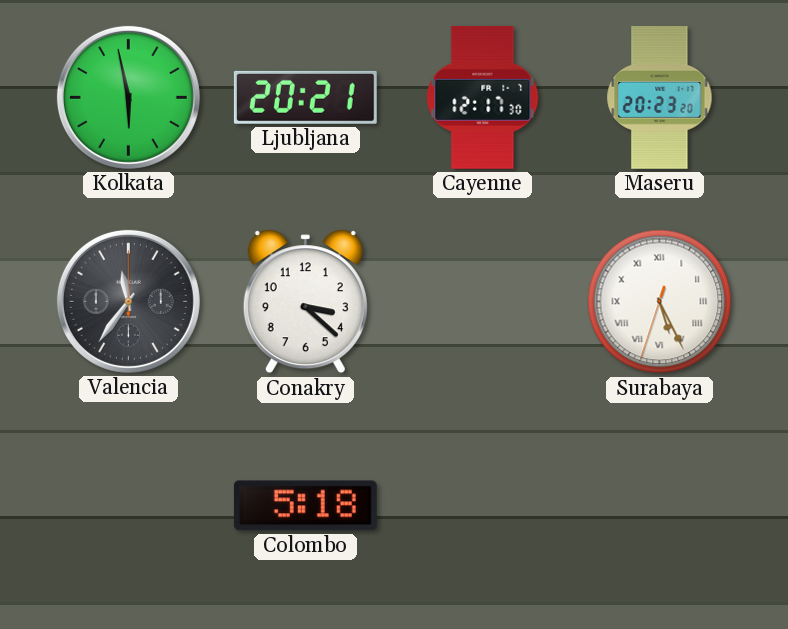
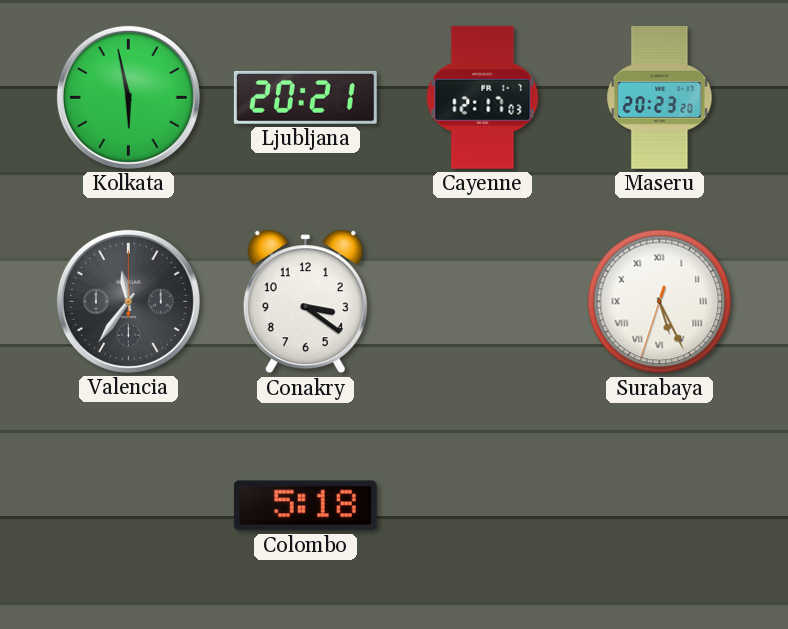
Cayenne: 12:17:30 -> 12:17:03
Conakry: 3:22 -> 3:21
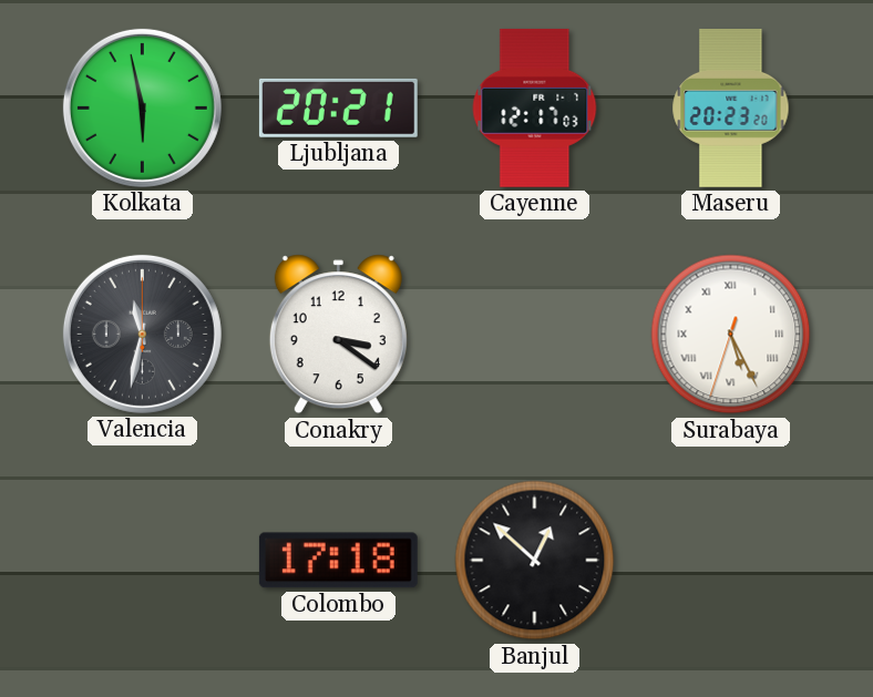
Valencia: 11:36 -> 11:32
Colombo: 5:18 -> 17:18
Banjul: none -> 12:52
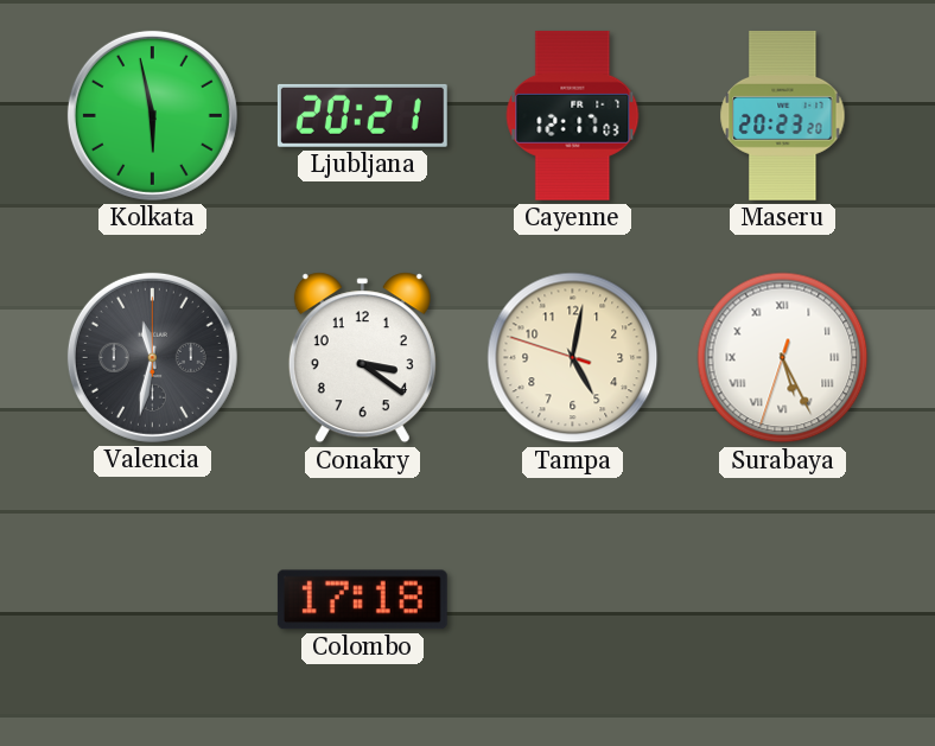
Tampa: none -> 5:01
Banjul: 12:52 -> none
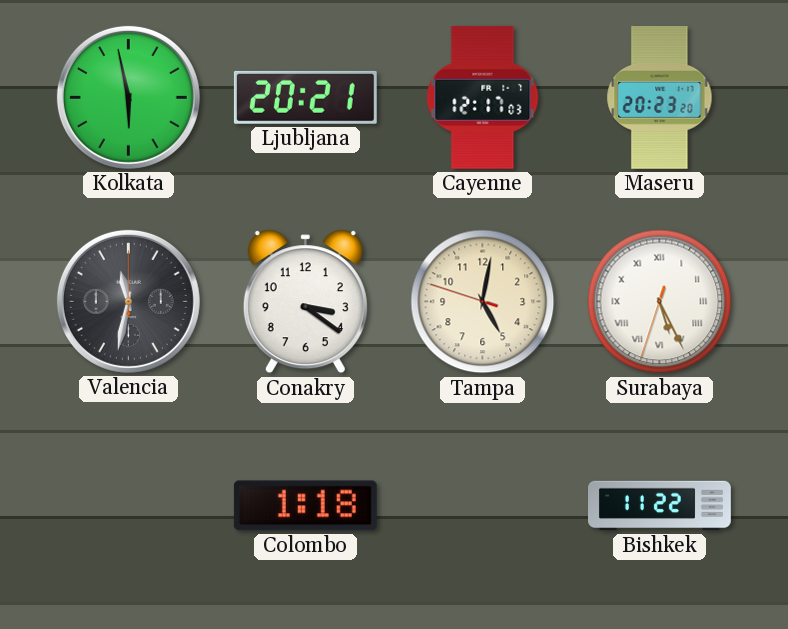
Colombo: 17:18 -> 1:18
Bishkek: none -> 11:22
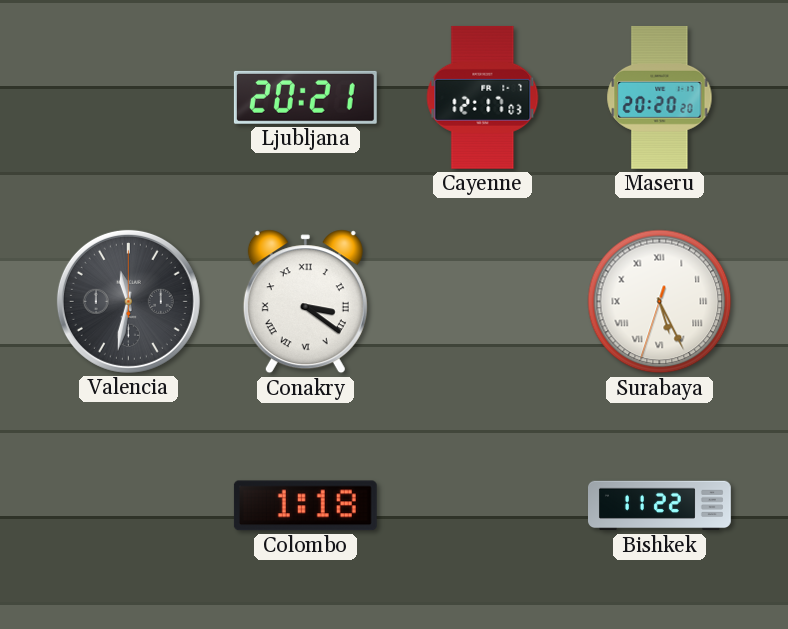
Kolkata: 5:58 -> none
Maseru: 20:23 -> 20:20
Conakry numerals: Arabic -> Roman
Tampa: 5:01 -> none
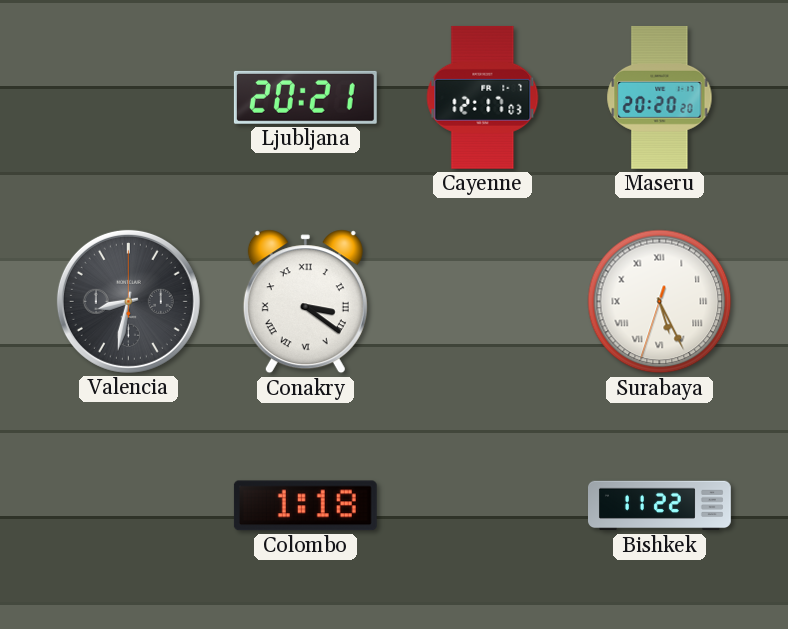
Valencia: 11:32 -> 8:32
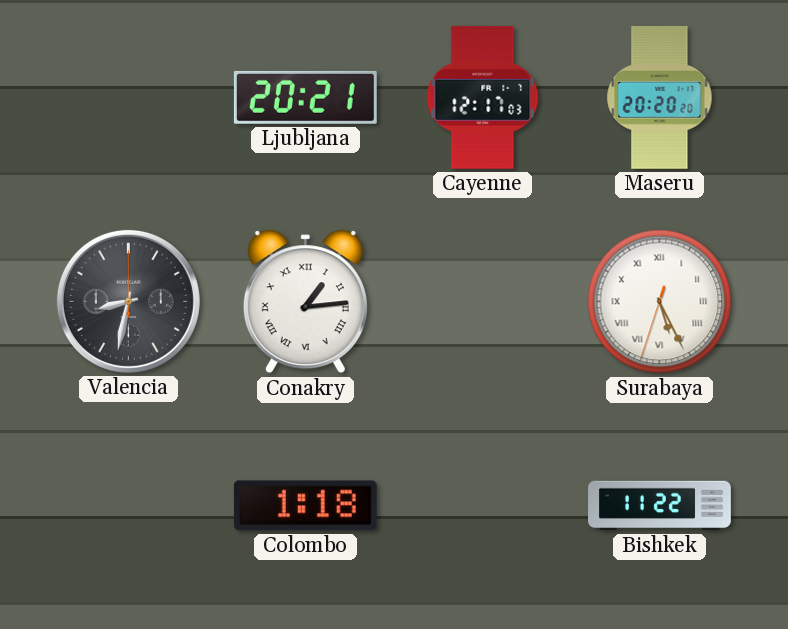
Conakry: 3:21 -> 1:14
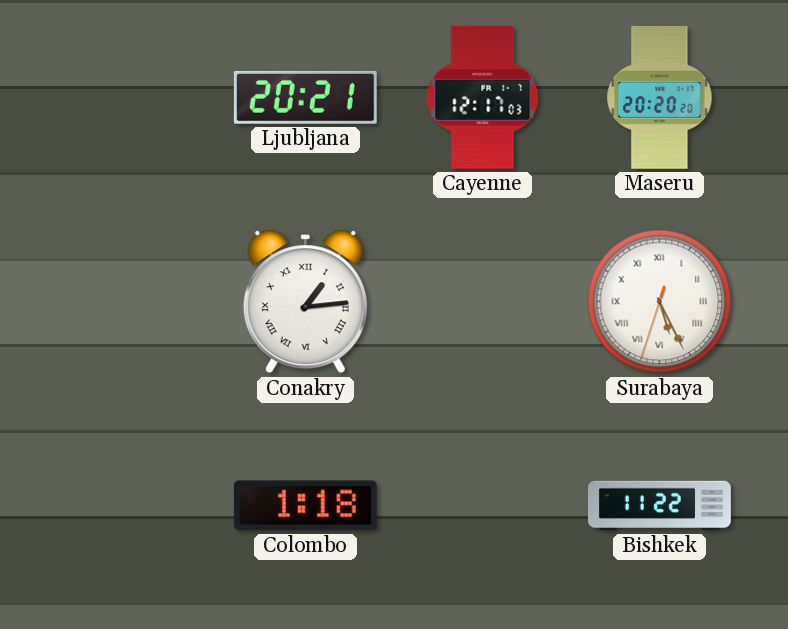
Valencia: 8:32 -> none
